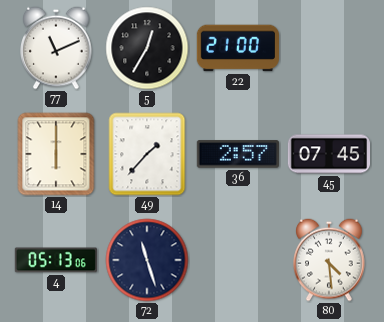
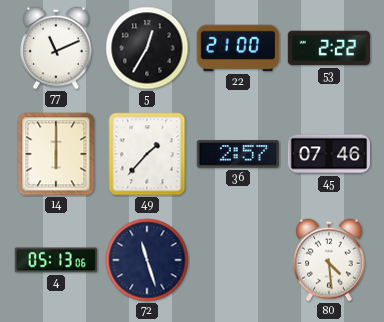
53: none -> 2:22
45: 07:45 -> 07:46
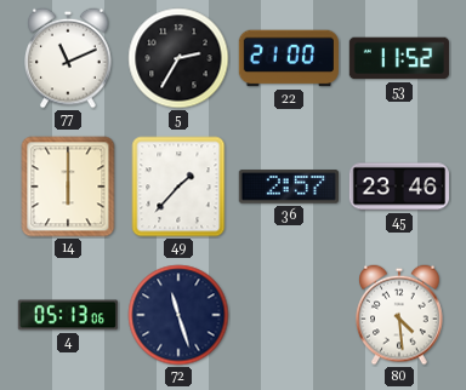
5: 12:35 -> 2:35
53: 2:22 -> 11:52
45: 07:46 -> 23:46
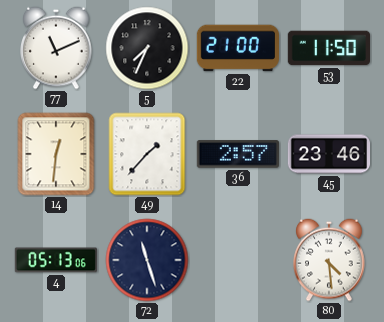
5: 2:35 -> 7:34
53: 11:52 -> 11:50
14: 6:00 -> 12:31
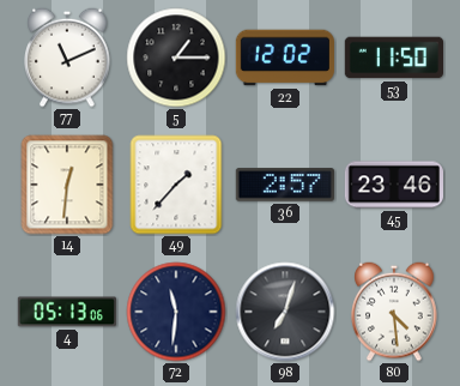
5: 7:34 -> 1:15
22: 21:00 -> 12:02
72: 11:27 -> 11:31
98: none -> 7:03
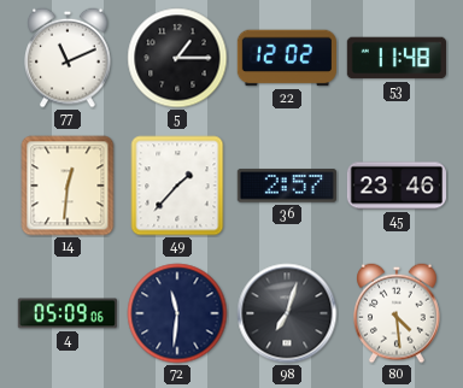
53: 11:50 -> 11:48
4: 05:13 -> 05:09
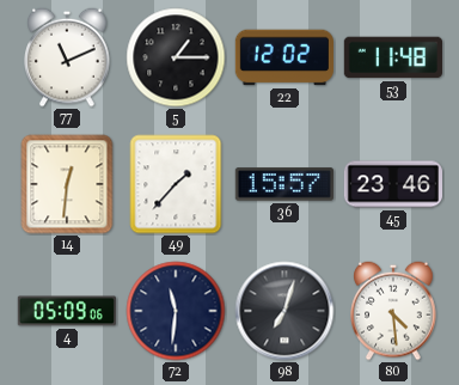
36: 2:57 -> 15:57
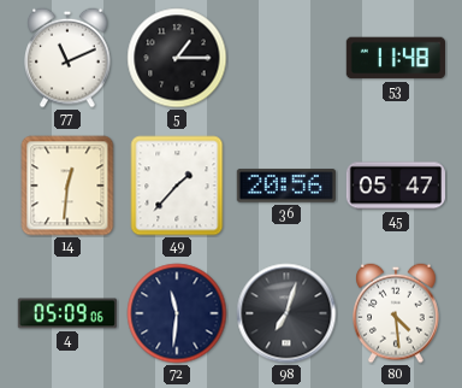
22: 12:02 -> none
36: 15:57 -> 20:56
45: 23:46 -> 05:47
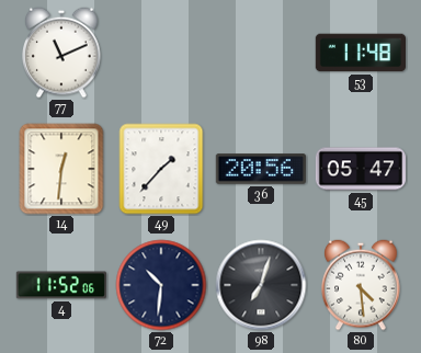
5: 1:15 -> none
4: 05:09 -> 11:52
72: 11:31 -> 10:31
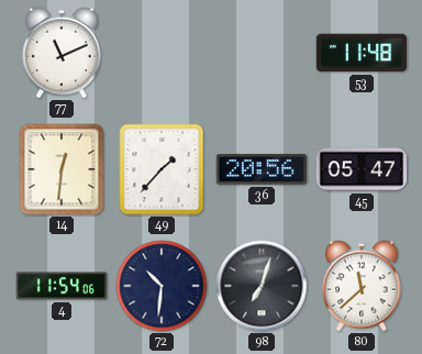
4: 11:52 -> 11:54
80: 4:29 -> 11:38
